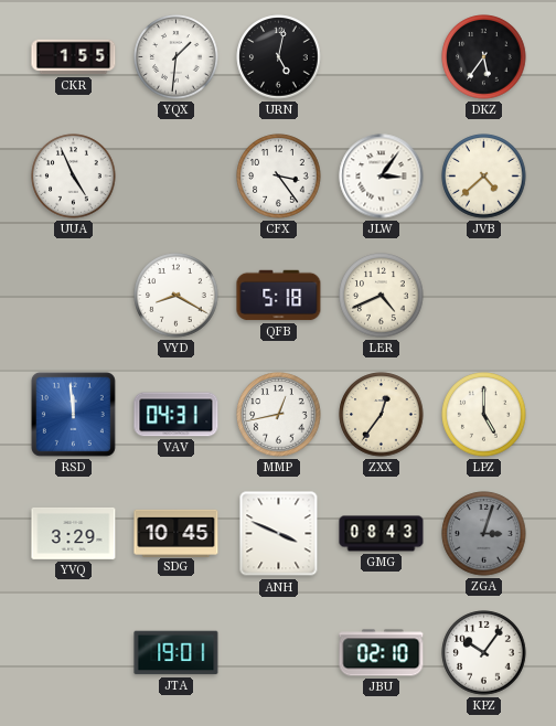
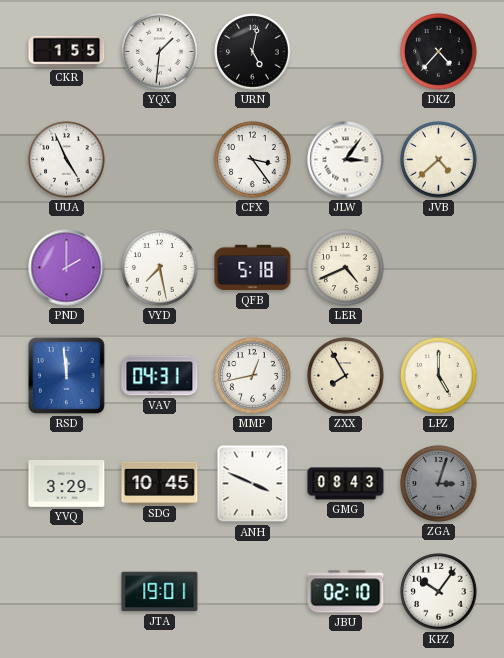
DKZ: 5:36 -> 4:37
PND: none -> 2:00
VYD: 8:20 -> 7:28
ZXX: 12:36 -> 7:55
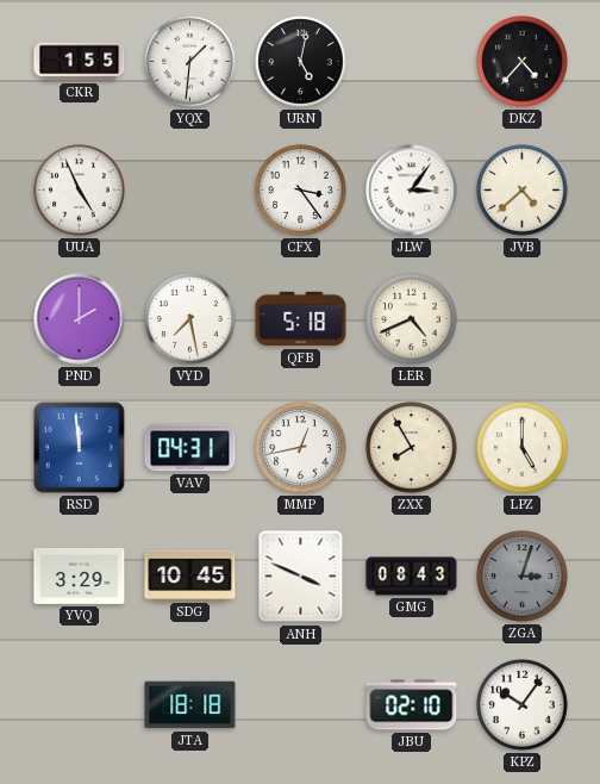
JTA: 19:01 -> 18:18
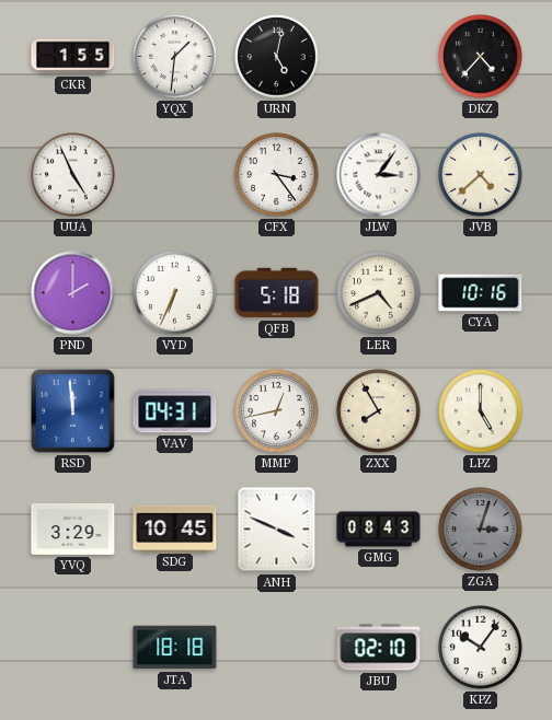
VYD: 7:28 -> 6:34
CYA: none -> 10:16
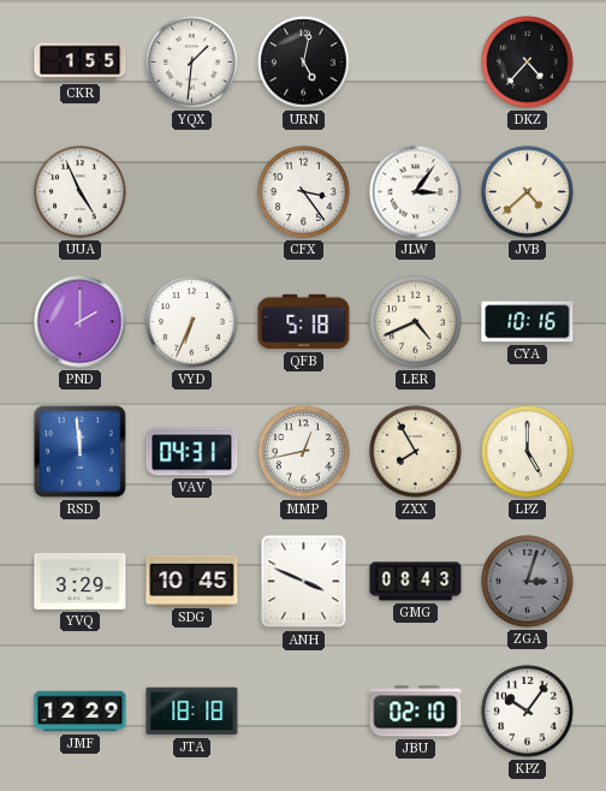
JMF: none -> 12:29
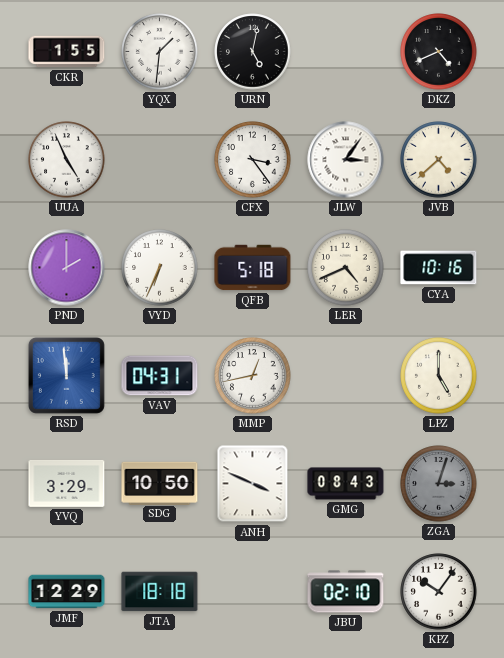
DKZ: 4:37 -> 4:41
ZXX: 7:55 -> none
SDG: 10:45 -> 10:50
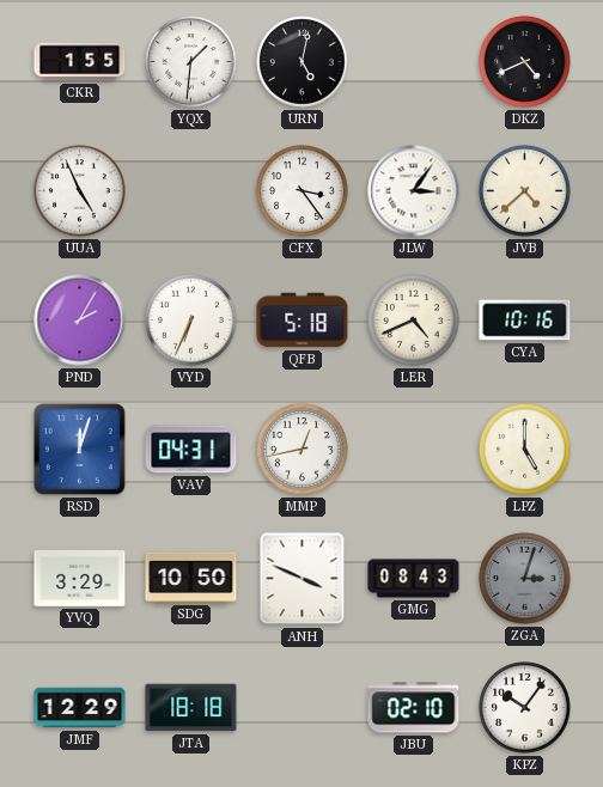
PND: 2:00 -> 2:05
RSD: 11:59 -> 12:03
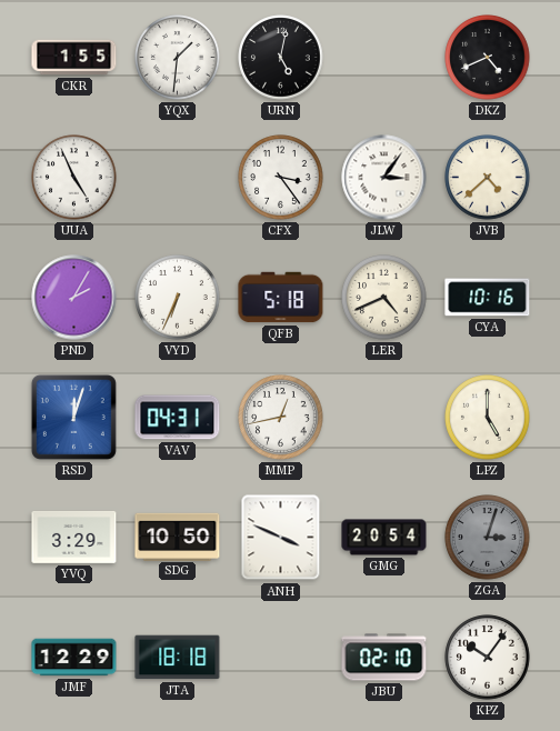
GMG: 08:43 -> 20:54
